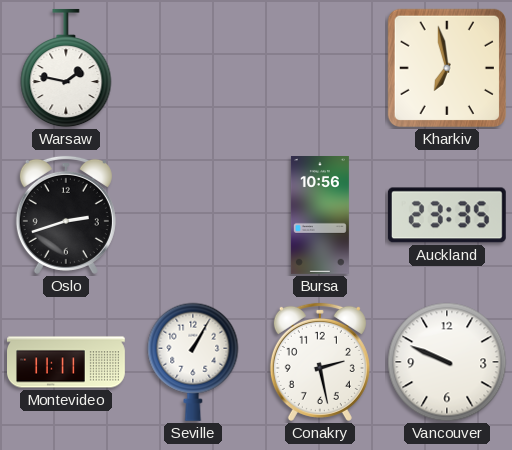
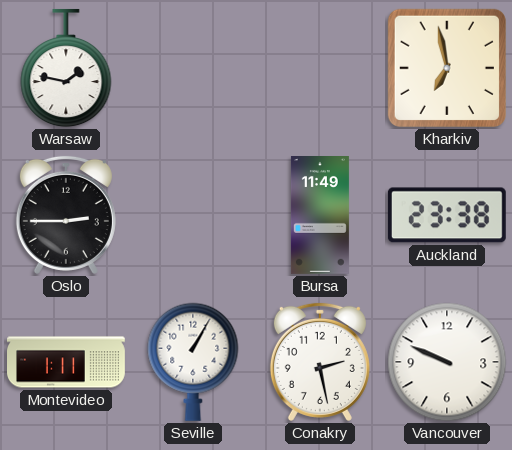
Oslo: 2:42 -> 2:45
Bursa: 10:56 -> 11:49
Auckland: 23:35 -> 23:38
Montevideo: 11:11 -> 1:11
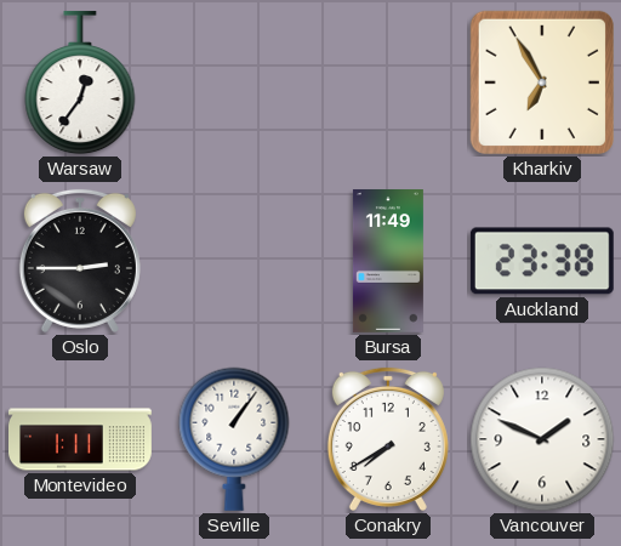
Warsaw: 1:47 -> 12:36
Kharkiv: 6:58 -> 6:55
Seville: 1:05 -> 1:06
Conakry: 2:28 -> 7:40
Vancouver: 9:49 -> 1:49
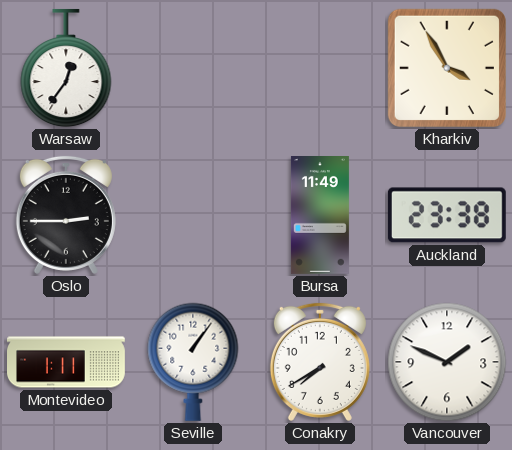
Kharkiv: 6:55 -> 3:55
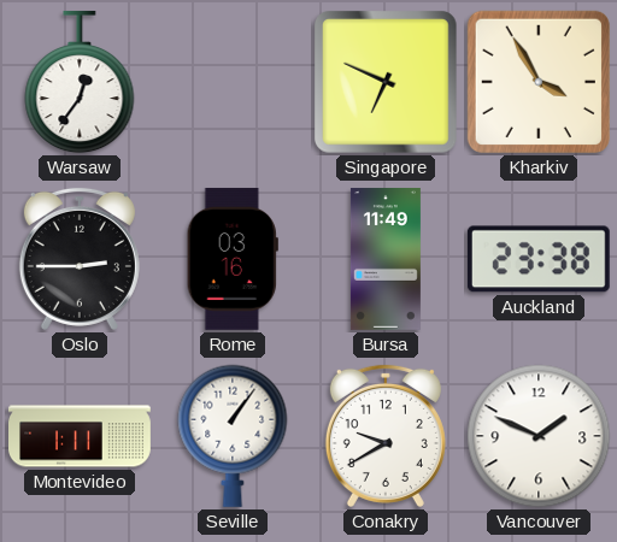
Singapore: none -> 6:49
Rome: none -> 03:16
Conakry: 7:40 -> 9:40
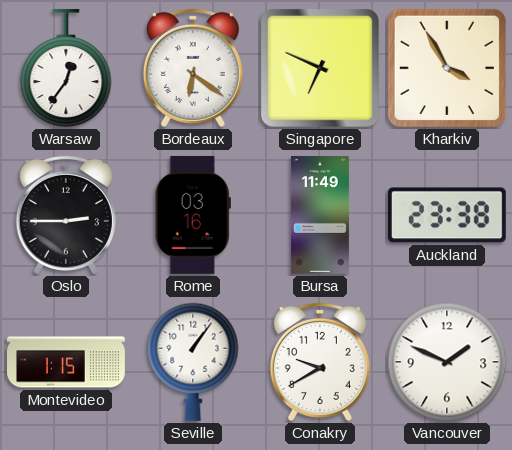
Bordeaux: none -> 6:21
Montevideo: 1:11 -> 1:15
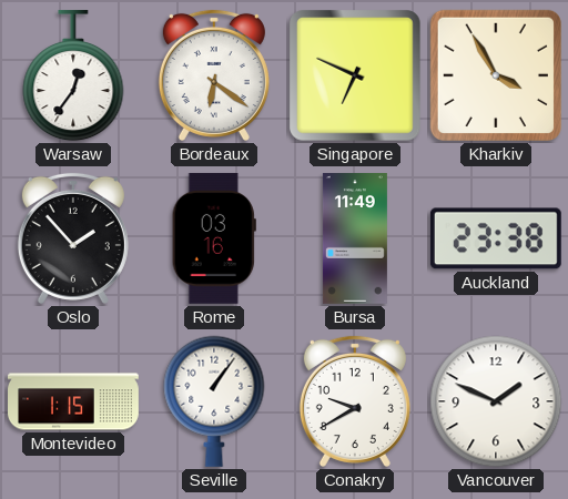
Oslo: 2:45 -> 1:53
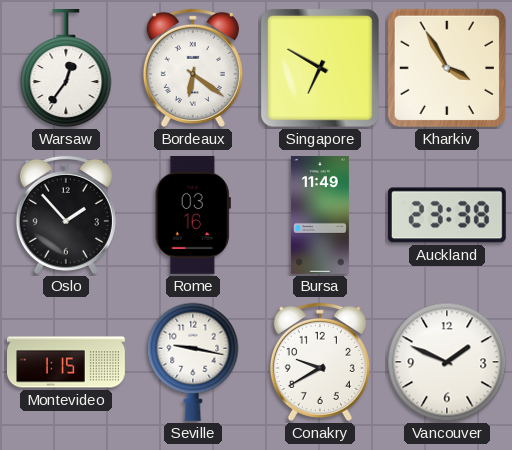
Singapore: 6:49 -> 6:50
Seville: 1:06 -> 9:17
